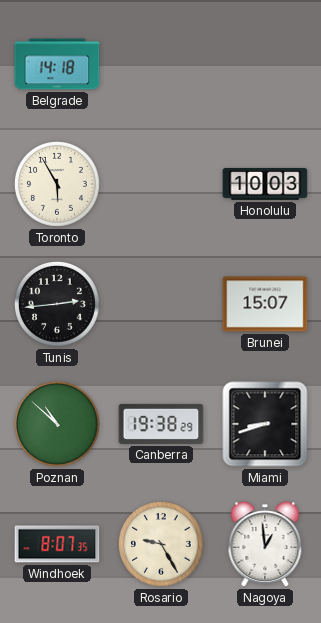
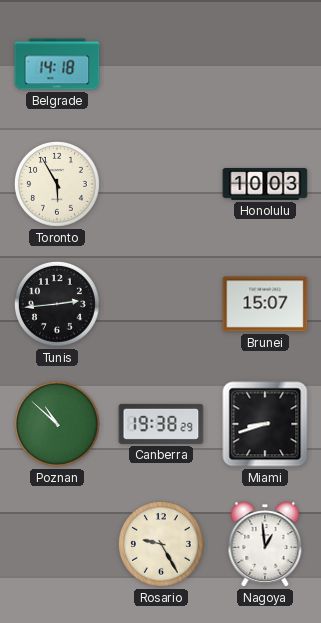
Windhoek: 8:07 -> none
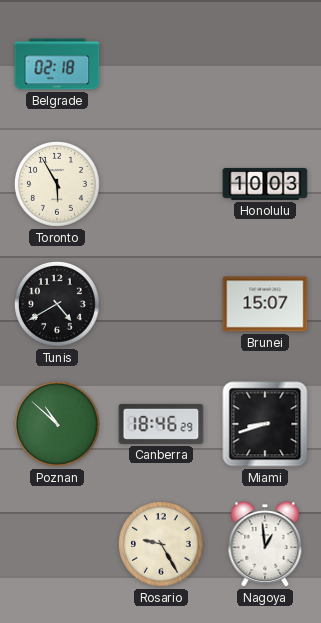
Belgrade: 14:18 -> 02:18
Tunis: 2:44 -> 4:40
Canberra: 19:38 -> 18:46
